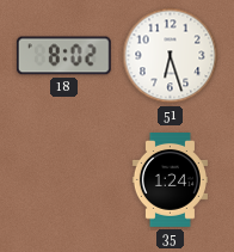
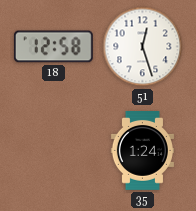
18: 8:02 -> 12:58
51: 6:27 -> 12:27
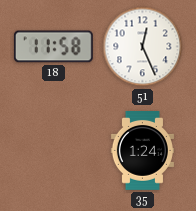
18: 12:58 -> 11:58
51: 12:27 -> 12:26
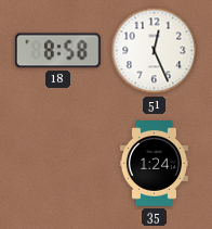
18: 11:58 -> 8:58
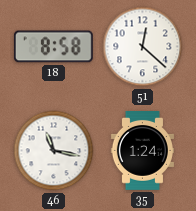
51: 12:26 -> 12:22
46: none -> 11:17
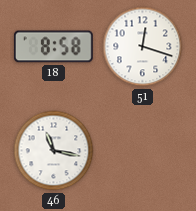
51: 12:22 -> 12:18
35: 1:24 -> none
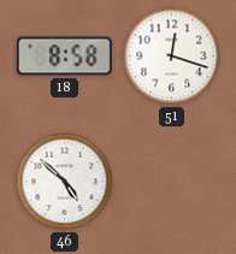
46: 11:17 -> 4:52
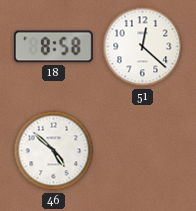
51: 12:18 -> 12:22
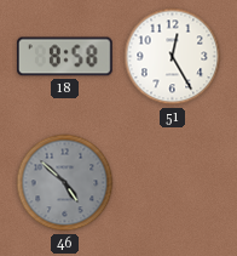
51: 12:22 -> 12:25
46 dial: white -> grey
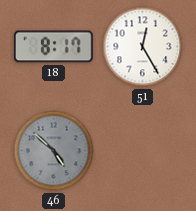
18: 8:58 -> 8:17
